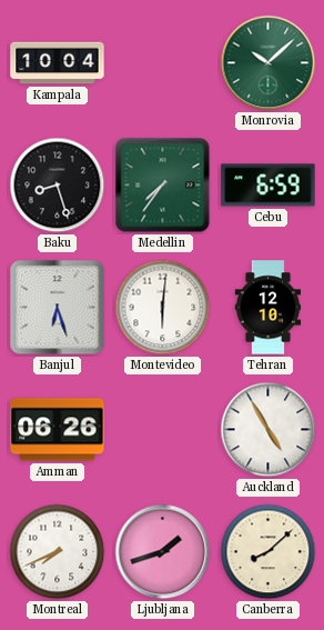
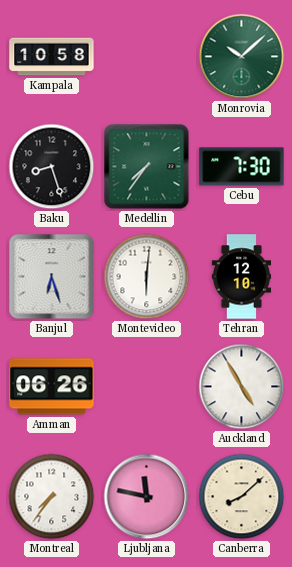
Kampala: 10:04 -> 10:58
Cebu: 6:59 -> 7:30
Montreal: 7:41 -> 7:36
Ljubljana: 1:42 -> 11:47
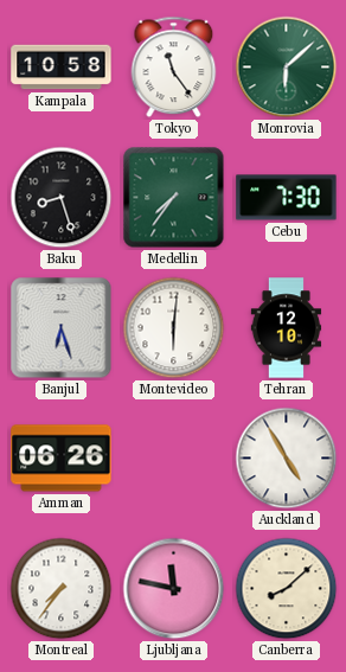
Tokyo: none -> 11:24
Monrovia: 10:08 -> 6:08
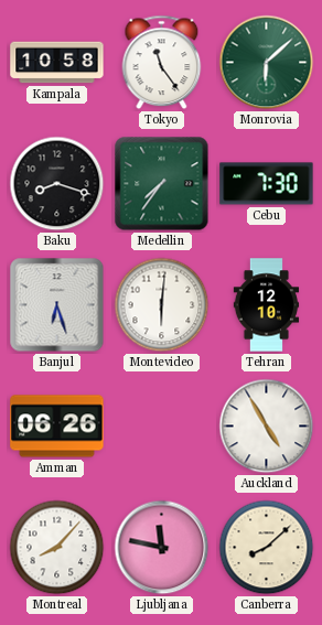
Baku: 8:27 -> 8:18
Montreal: 7:36 -> 8:07
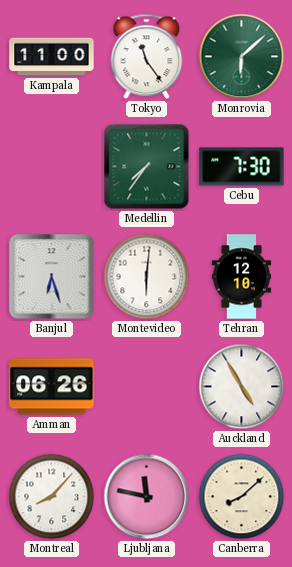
Kampala: 10:58 -> 11:00
Baku: 8:18 -> none
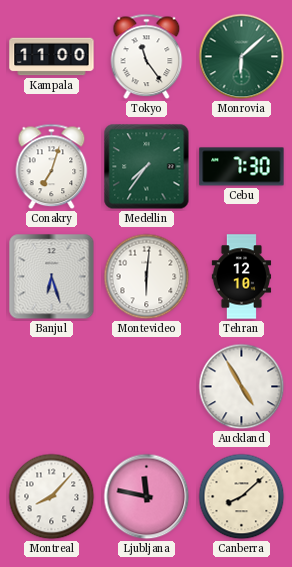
Conakry: none -> 7:03
Amman: 06:26 -> none
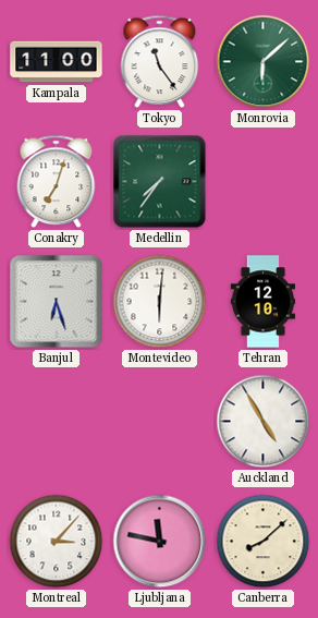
Cebu: 7:30 -> none
Montreal: 8:07 -> 3:07
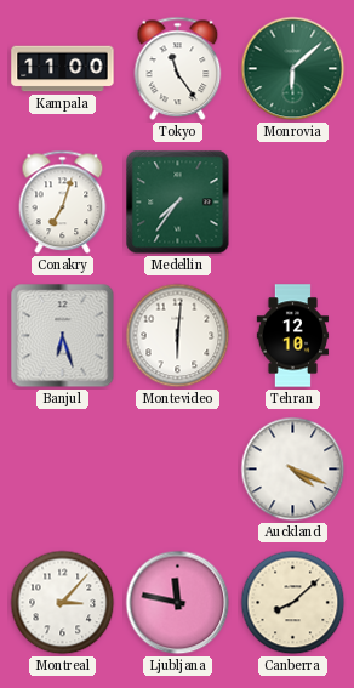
Auckland: 4:55 -> 4:19
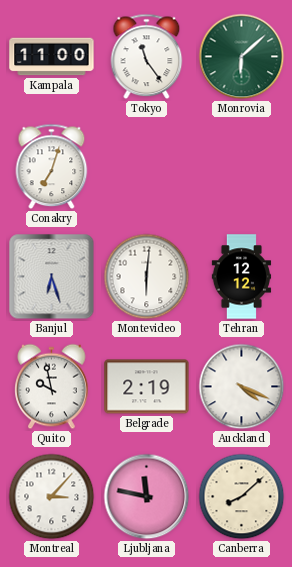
Medellin: 7:36 -> none
Tehran: 12:10 -> 12:12
Quito: none -> 9:58
Belgrade: none -> 2:19
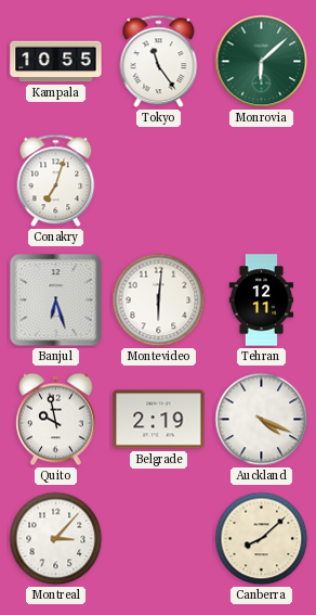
Kampala: 11:00 -> 10:55
Tehran: 12:12 -> 12:11
Ljubljana: 11:47 -> none
